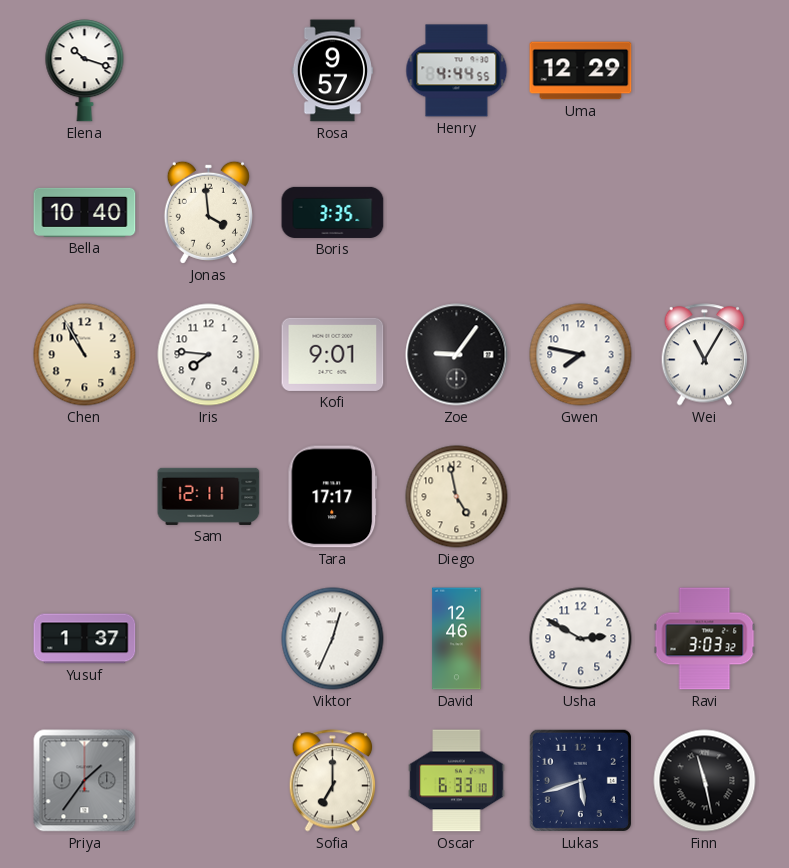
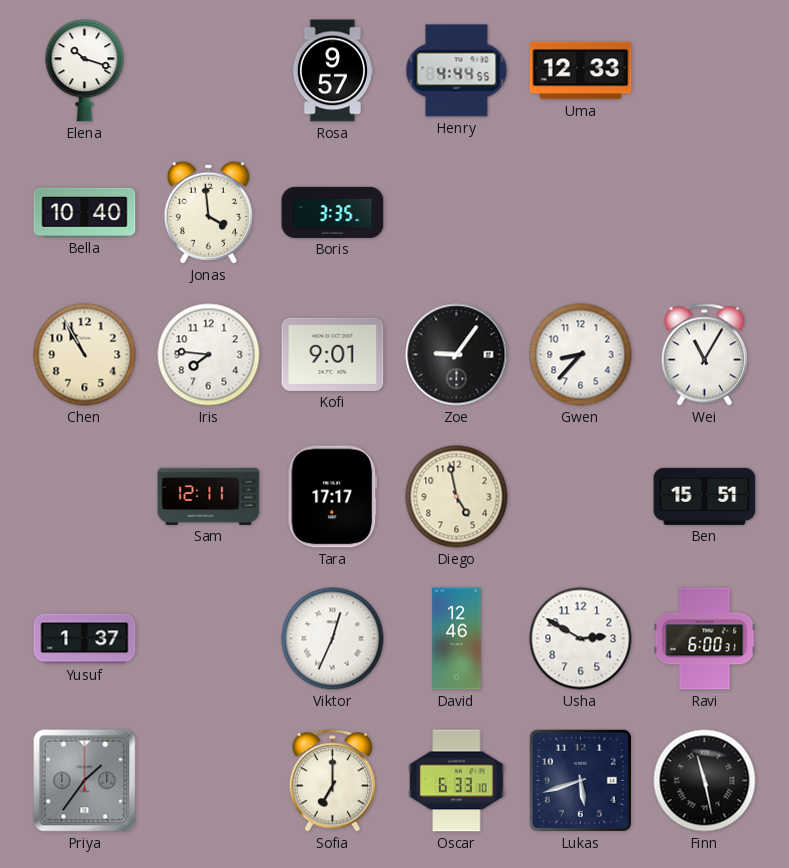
Uma: 12:29 -> 12:33
Gwen: 7:47 -> 8:37
Ben: none -> 15:51
Ravi: 3:03 -> 6:00
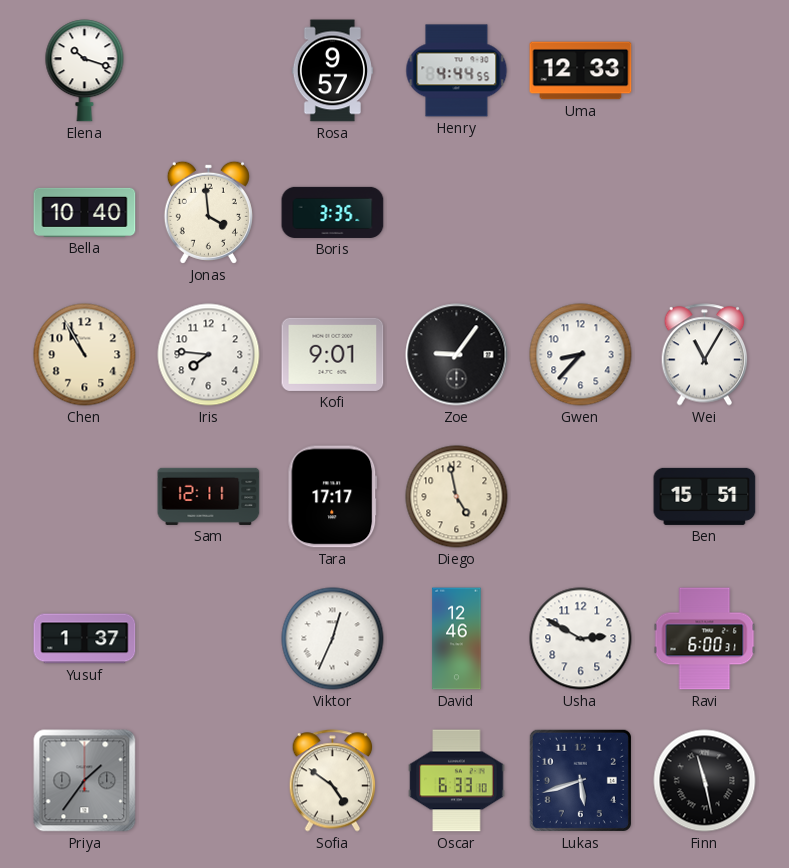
Sofia: 7:00 -> 4:51
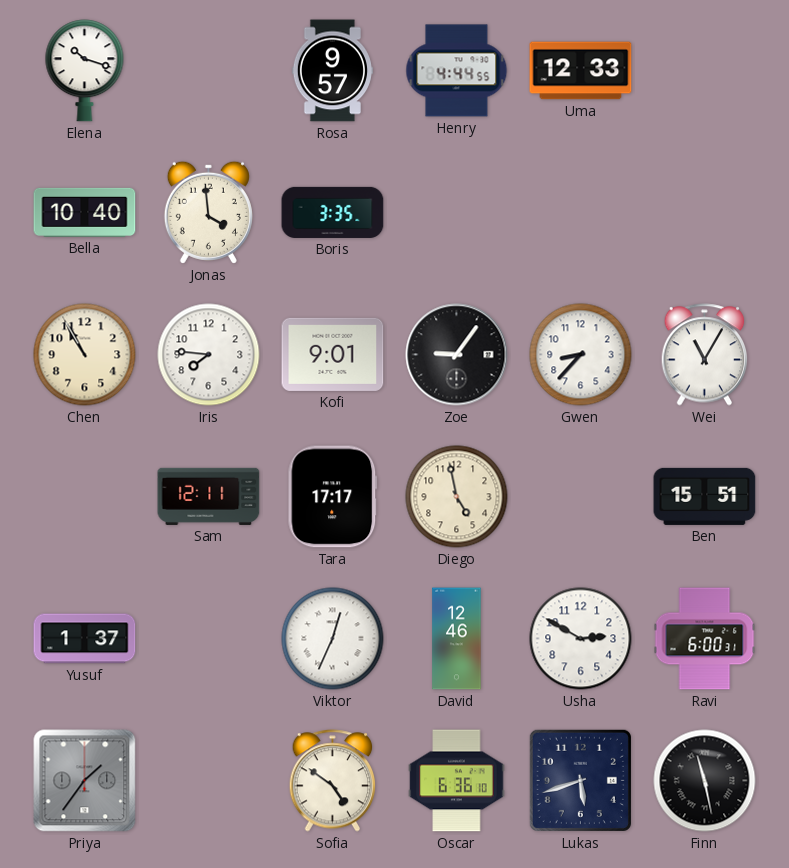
Oscar: 6:33 -> 6:36
